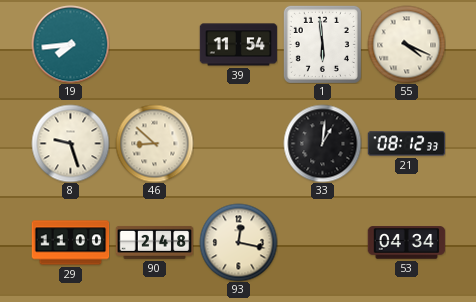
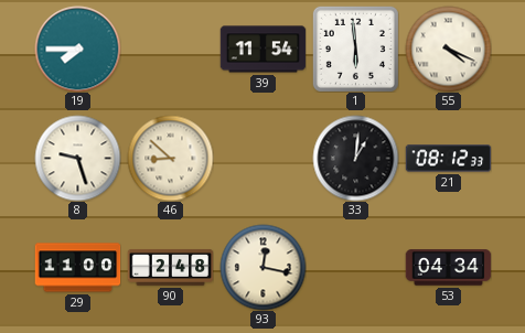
19: 7:44 -> 7:45
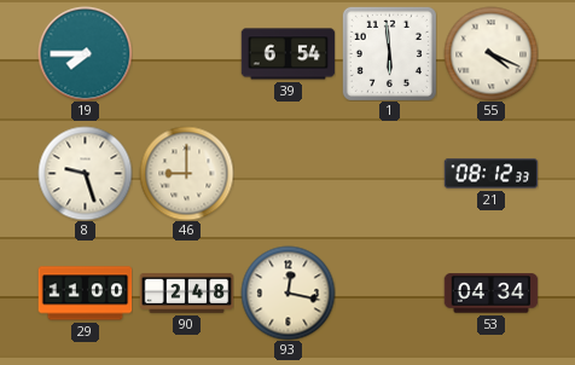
39: 11:54 -> 6:54
46: 8:52 -> 9:00
33: 1:01 -> none
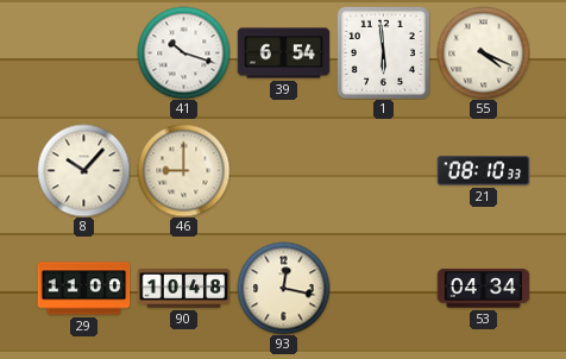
19: 7:45 -> none
41: none -> 10:18
8: 9:27 -> 10:07
21: 08:12 -> 08:10
90: 2:48 -> 10:48
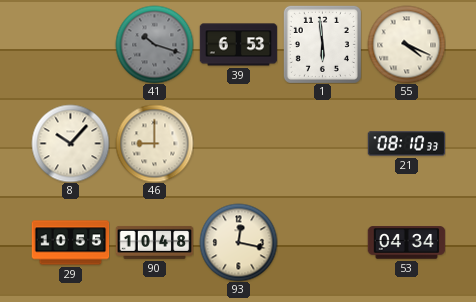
41 dial: white -> grey
39: 6:54 -> 6:53
29: 11:00 -> 10:55
